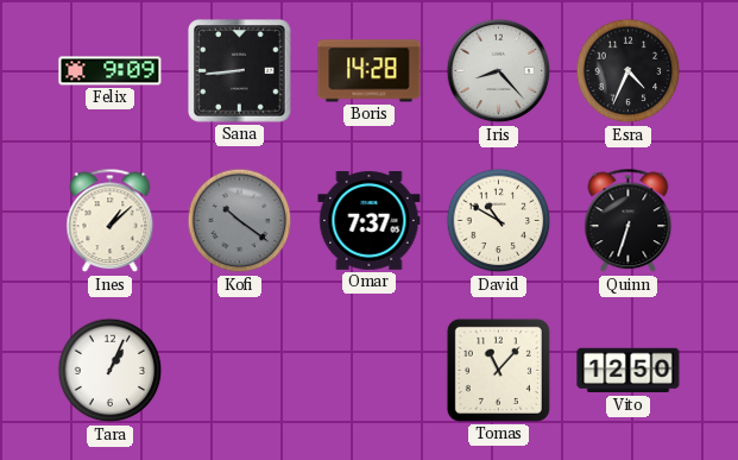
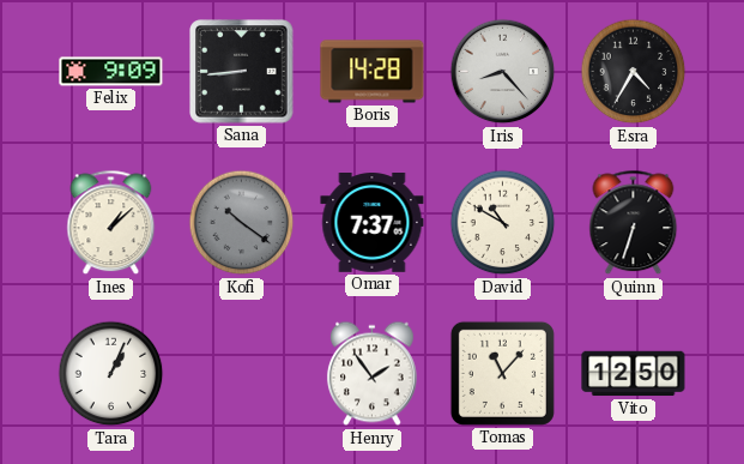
Esra: 4:34 -> 4:35
Henry: none -> 1:54
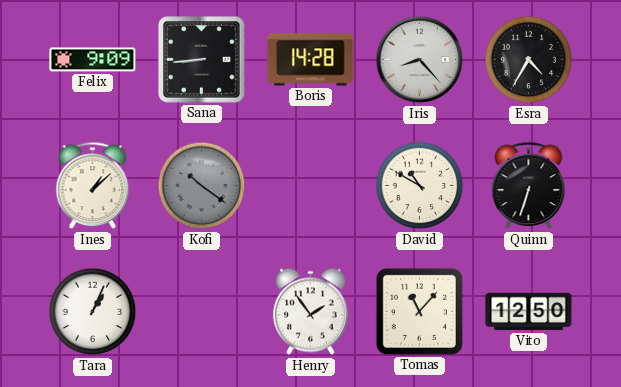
Omar: 7:37 -> none
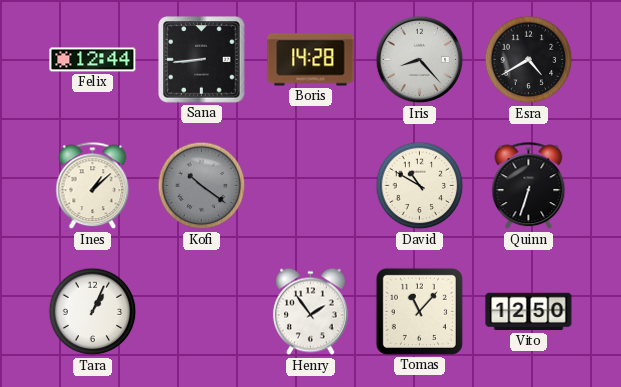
Felix: 9:09 -> 12:44
Esra: 4:35 -> 4:40
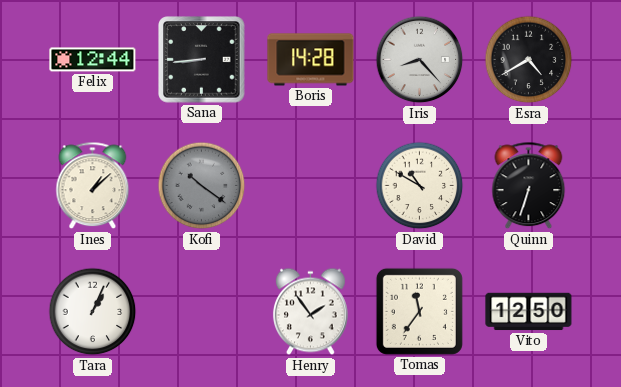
Tomas: 11:07 -> 11:36
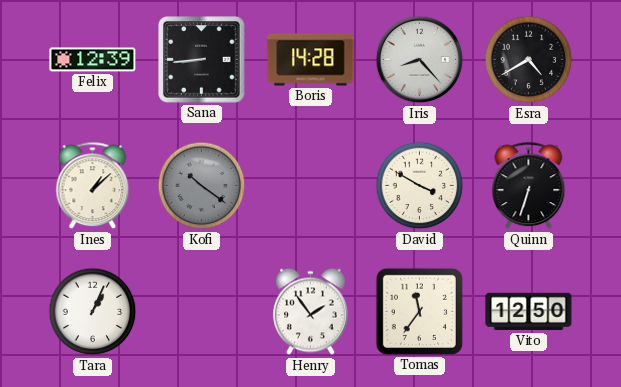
Felix: 12:44 -> 12:39
David: 10:50 -> 3:50
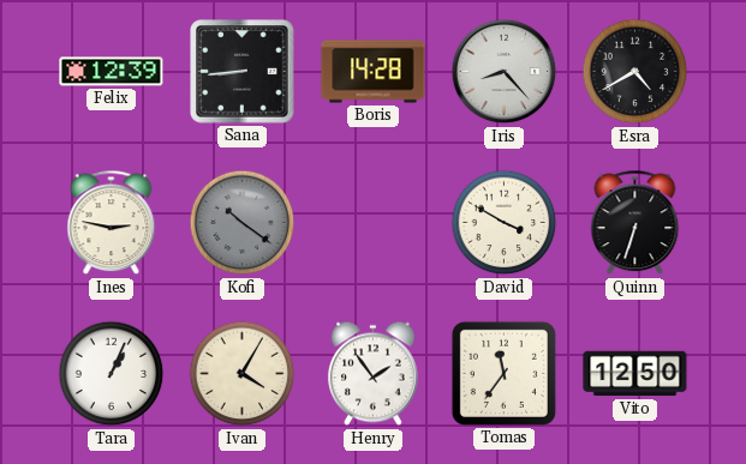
Ines: 1:08 -> 2:47
Ivan: none -> 4:05
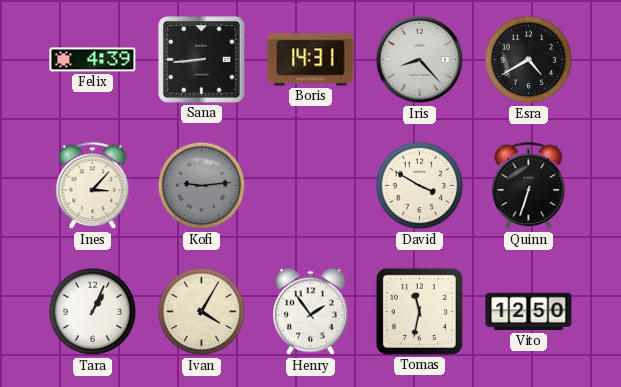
Felix: 12:39 -> 4:39
Boris: 14:28 -> 14:31
Ines: 2:47 -> 3:07
Kofi: 10:21 -> 9:14
Tomas: 11:36 -> 11:32
